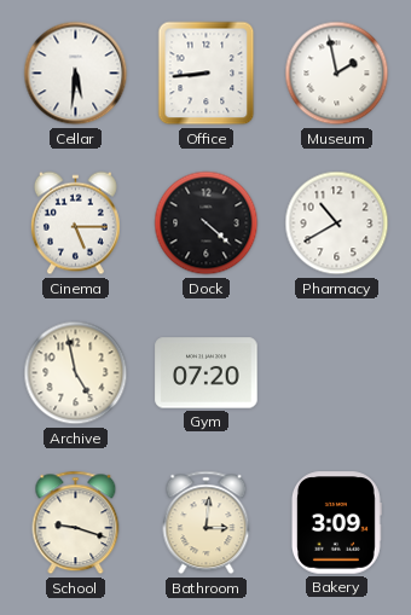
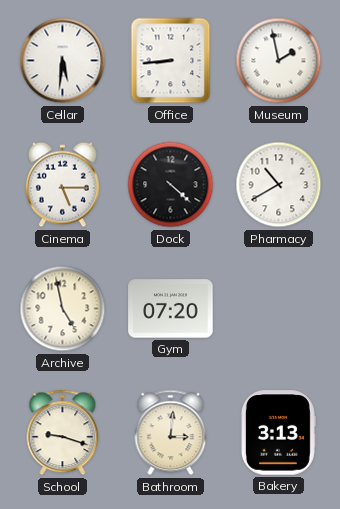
Bakery: 3:09 -> 3:13
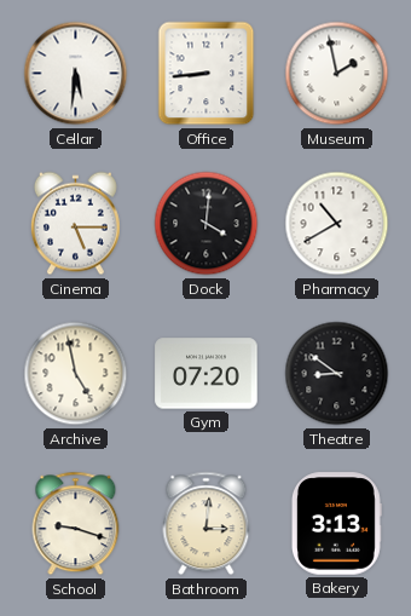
Dock: 4:22 -> 4:01
Theatre: none -> 8:51
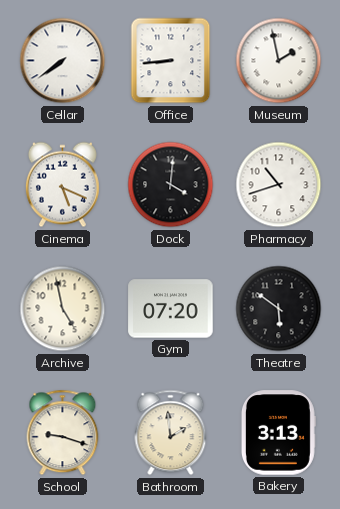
Cellar: 5:31 -> 7:39
Cinema: 5:15 -> 5:19
Pharmacy: 10:40 -> 10:42
Theatre: 8:51 -> 5:51
Bathroom: 3:01 -> 1:59
